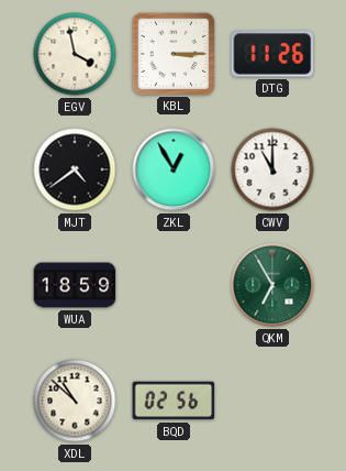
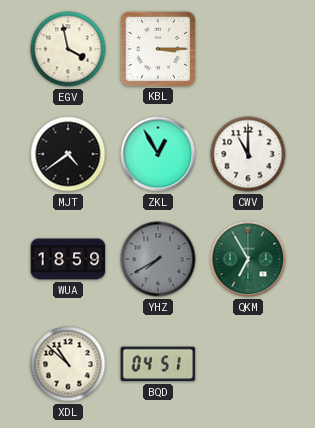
DTG: 11:26 -> none
YHZ: none -> 7:40
BQD: 02:56 -> 04:51
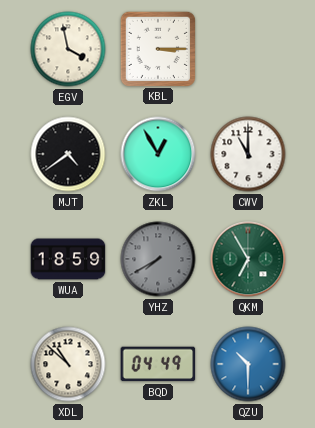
BQD: 04:51 -> 04:49
QZU: none -> 10:30
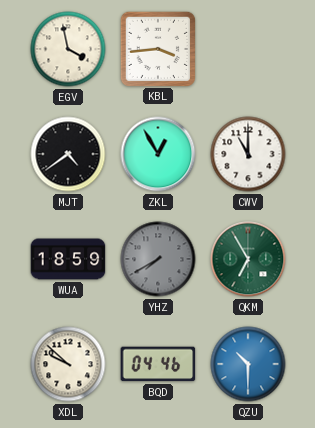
KBL: 3:15 -> 3:44
XDL: 10:52 -> 9:52
BQD: 04:49 -> 04:46
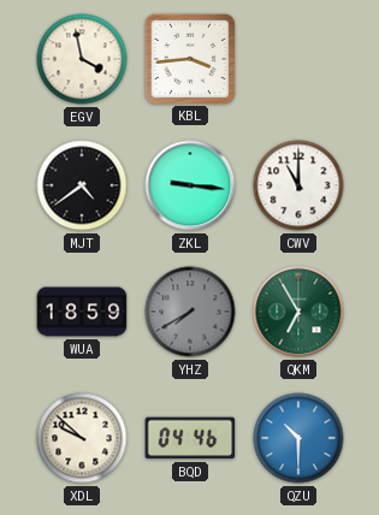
ZKL: 12:55 -> 9:16
